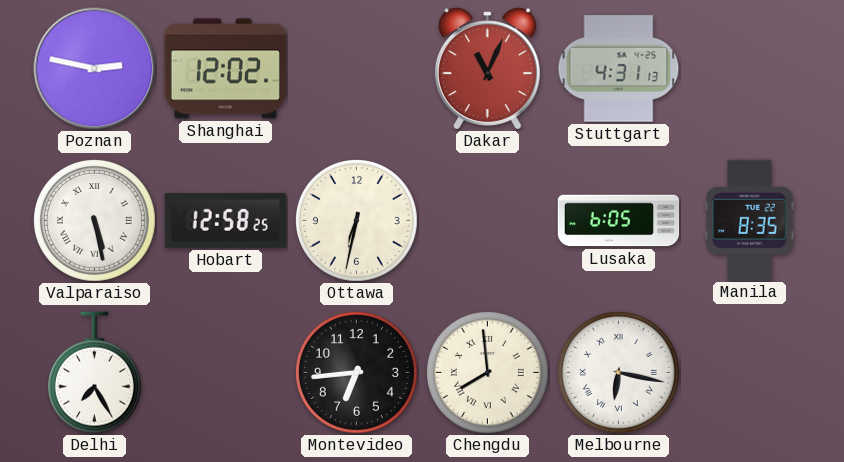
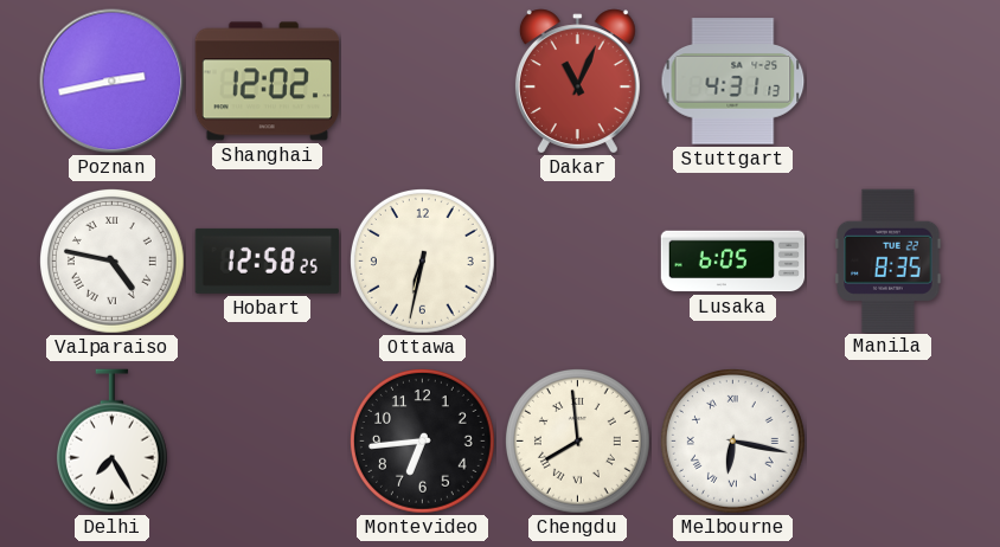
Poznan: 2:47 -> 2:43
Valparaiso: 5:28 -> 4:47
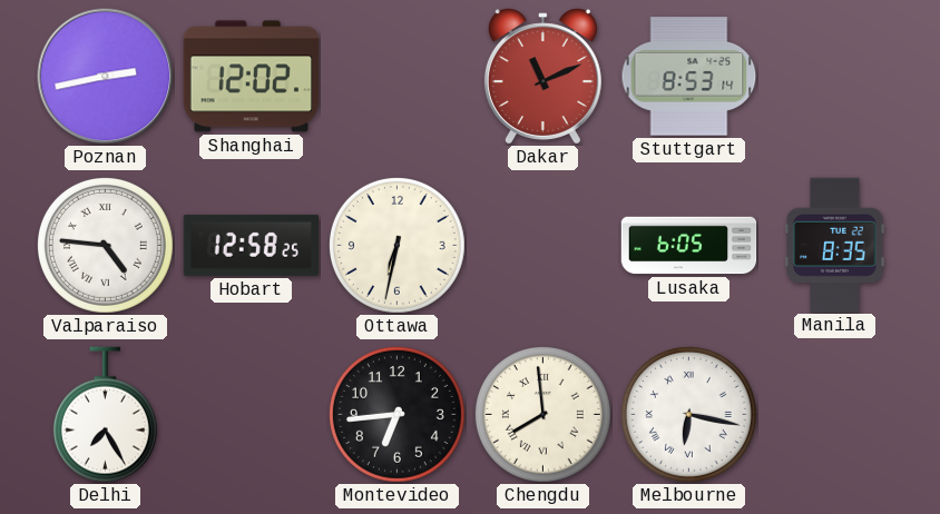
Dakar: 11:04 -> 11:11
Stuttgart: 4:31 -> 8:53
Valparaiso: 4:47 -> 4:46
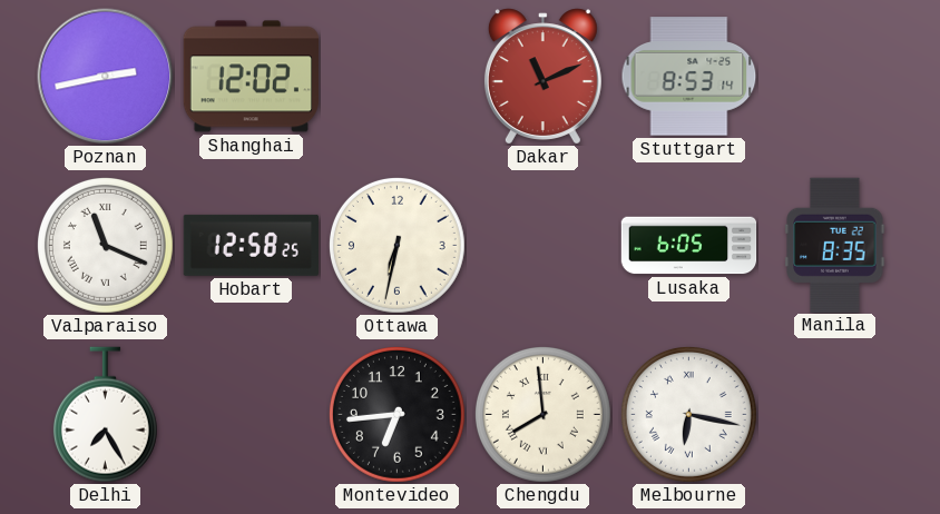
Valparaiso: 4:46 -> 11:19
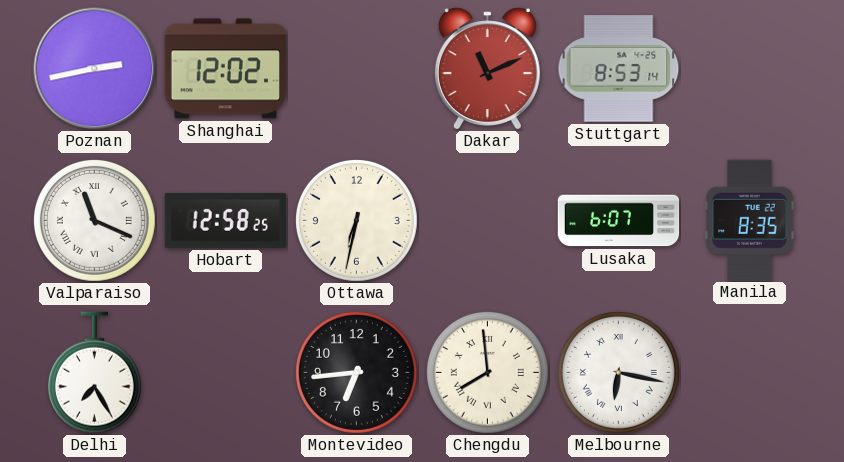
Lusaka: 6:05 -> 6:07
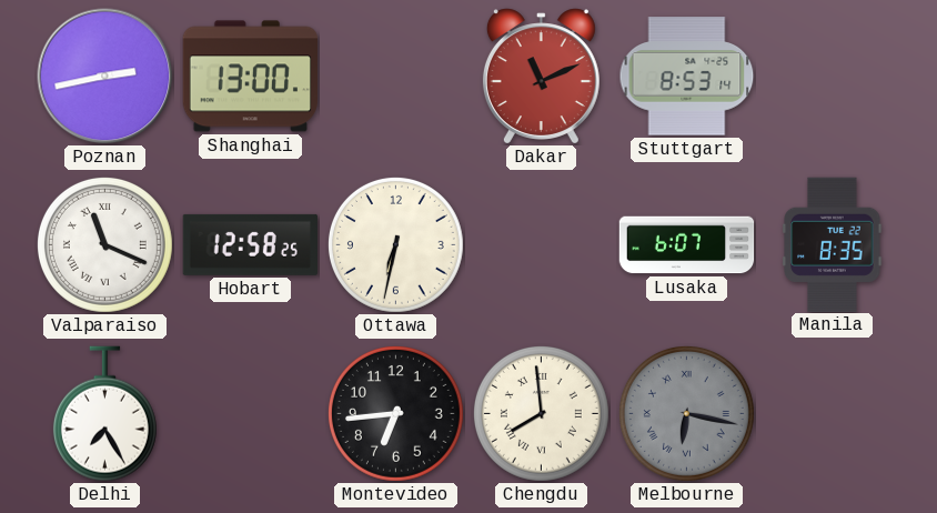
Shanghai: 12:02 -> 13:00
Melbourne dial: white -> grey
